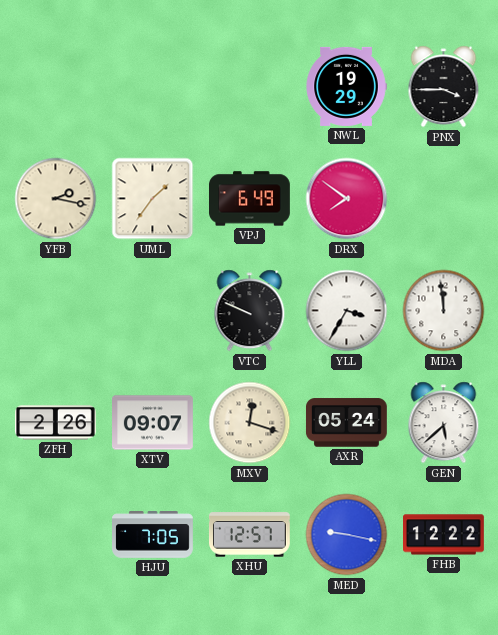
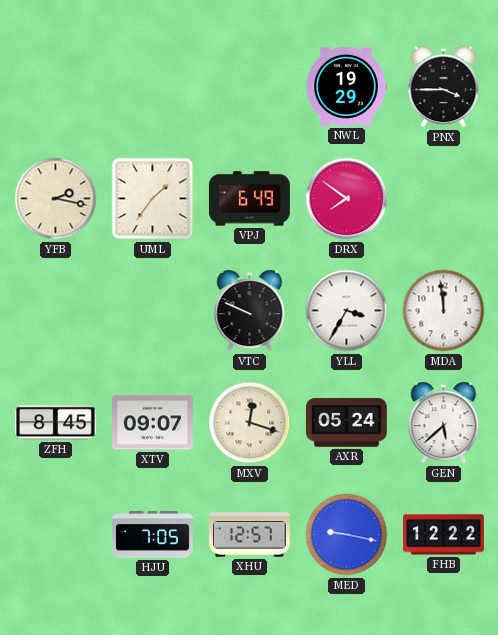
ZFH: 2:26 -> 8:45
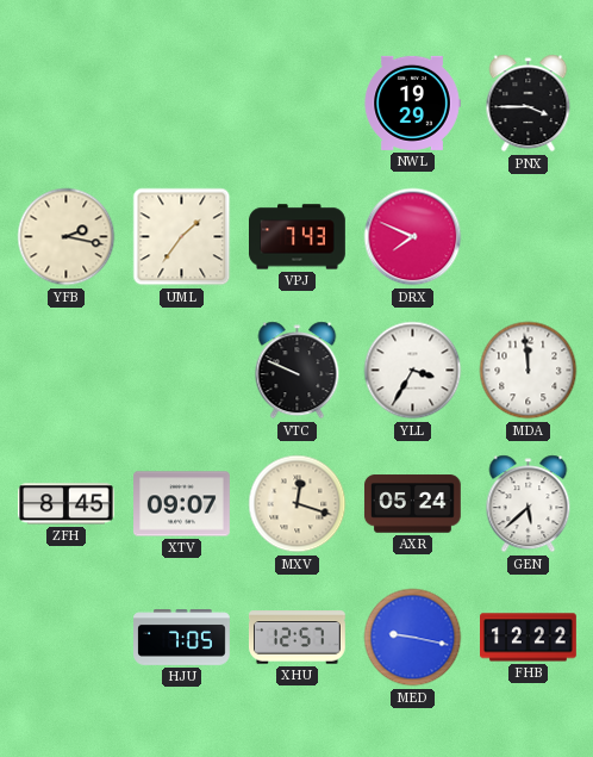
VPJ: 6:49 -> 7:43
DRX: 7:51 -> 7:49
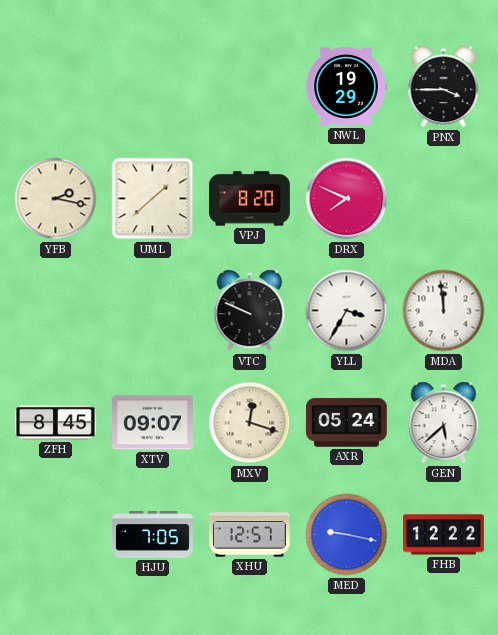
UML: 1:36 -> 1:38
VPJ: 7:43 -> 8:20
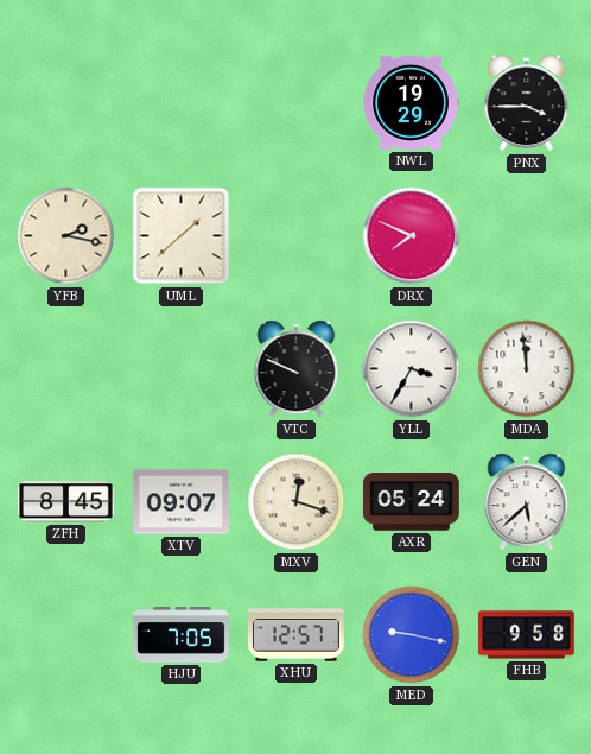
VPJ: 8:20 -> none
FHB: 12:22 -> 9:58
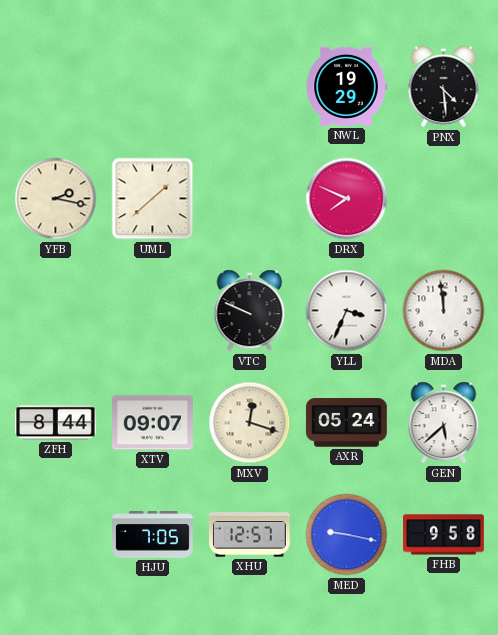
PNX: 3:45 -> 4:29
YLL: 3:35 -> 3:34
ZFH: 8:45 -> 8:44
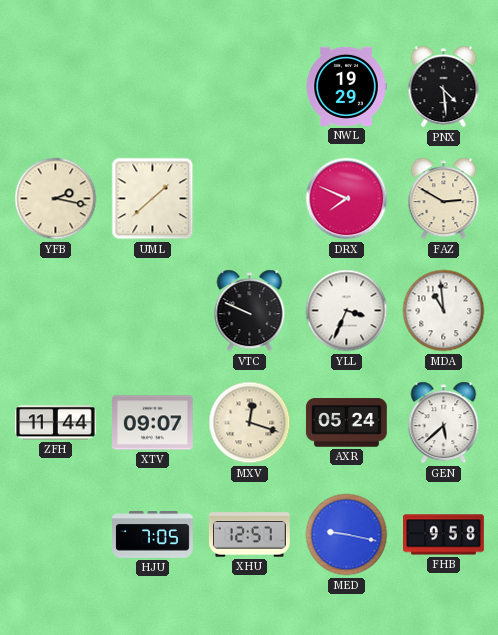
FAZ: none -> 2:50
MDA: 11:59 -> 10:59
ZFH: 8:44 -> 11:44
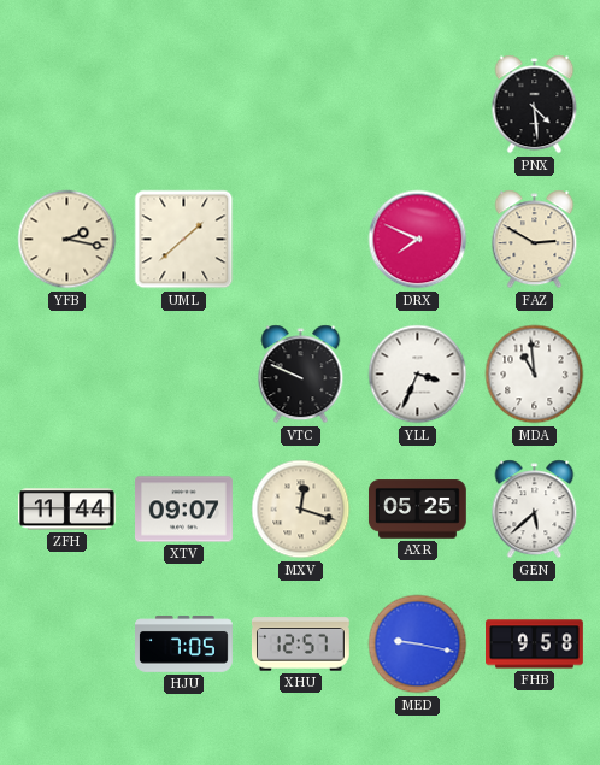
NWL: 19:29 -> none
AXR: 05:24 -> 05:25
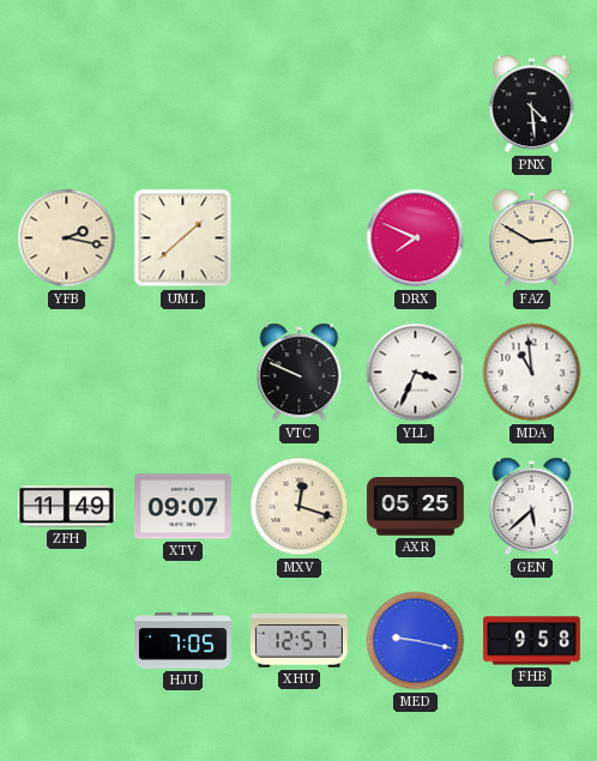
ZFH: 11:44 -> 11:49
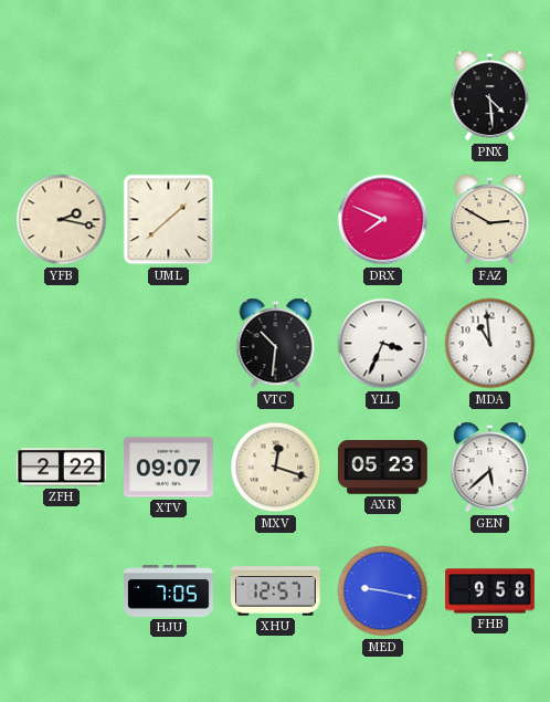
VTC: 9:49 -> 10:31
ZFH: 11:49 -> 2:22
AXR: 05:25 -> 05:23
